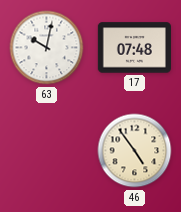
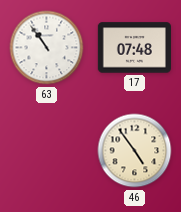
63: 10:02 -> 10:54
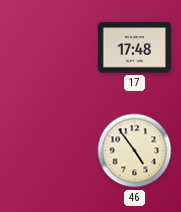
63: 10:54 -> none
17: 07:48 -> 17:48
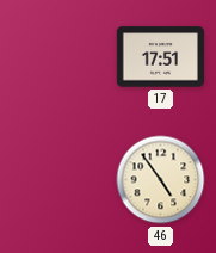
17: 17:48 -> 17:51
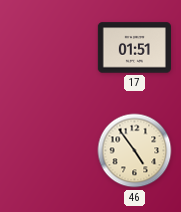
17: 17:51 -> 01:51
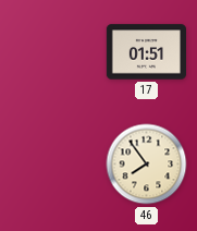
46: 4:54 -> 7:54
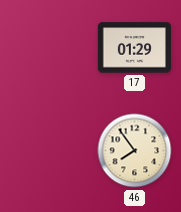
17: 01:51 -> 01:29
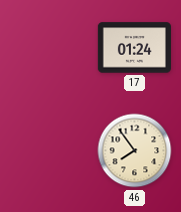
17: 01:29 -> 01:24
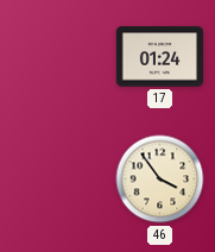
46: 7:54 -> 3:54
